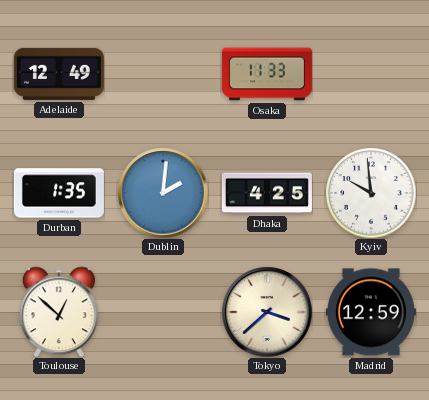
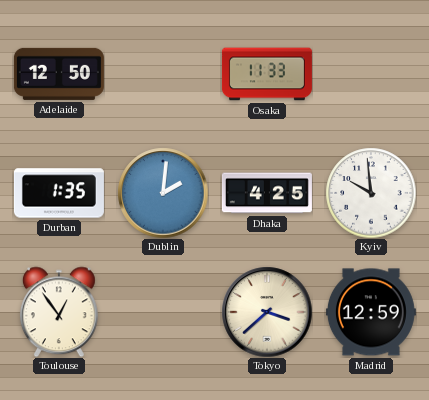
Adelaide: 12:49 -> 12:50
Toulouse: 12:52 -> 12:54
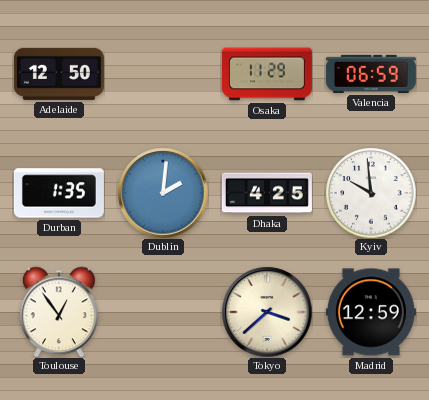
Osaka: 11:33 -> 11:29
Valencia: none -> 06:59
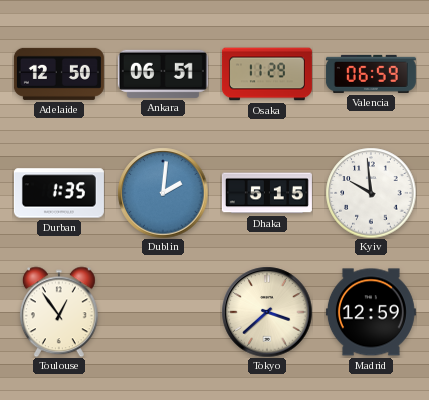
Ankara: none -> 06:51
Dhaka: 4:25 -> 5:15
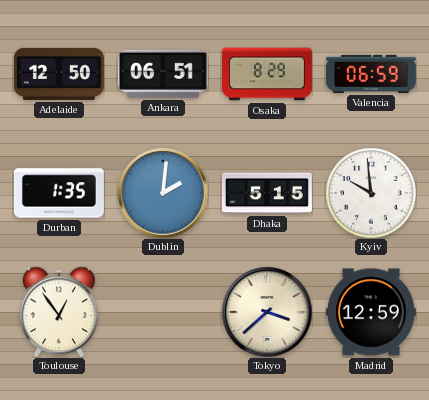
Osaka: 11:29 -> 8:29
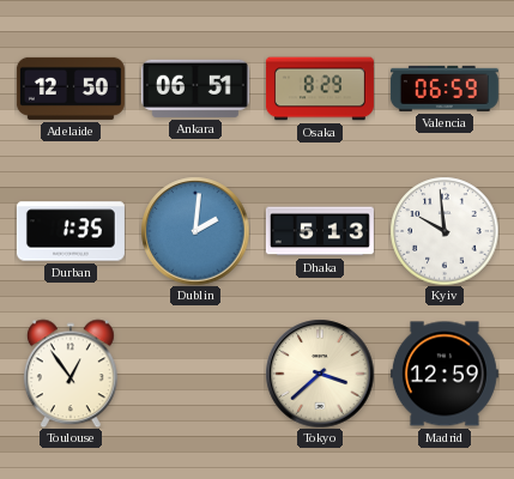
Dhaka: 5:15 -> 5:13
